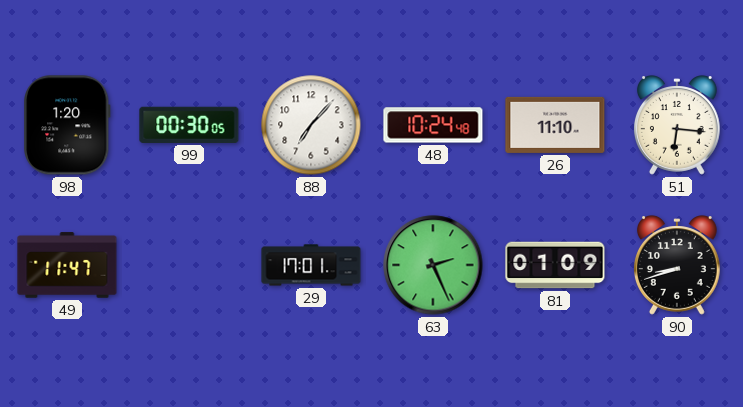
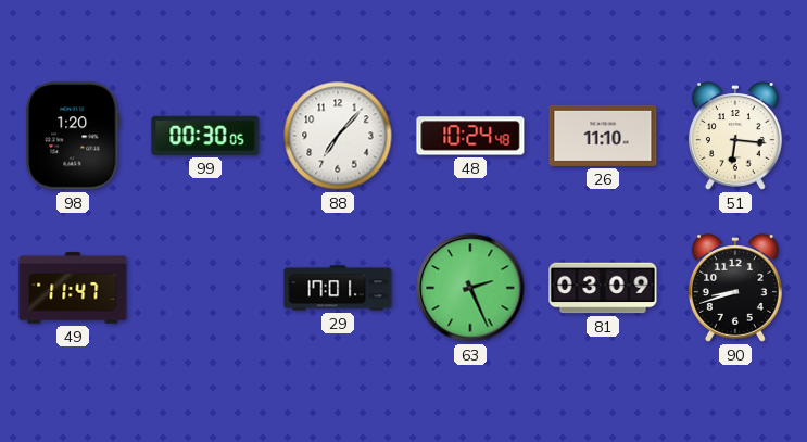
81: 01:09 -> 03:09
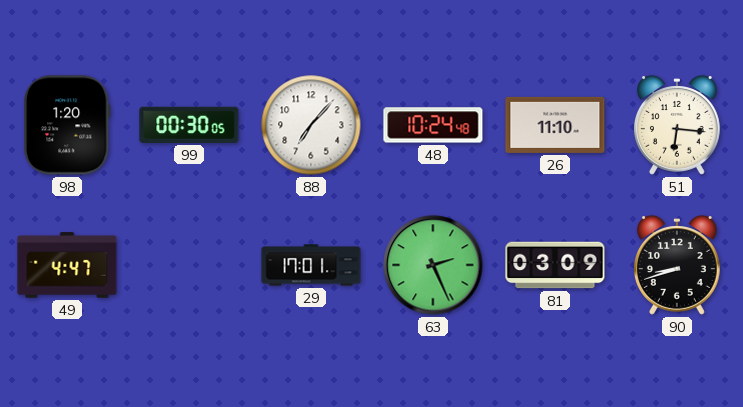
49: 11:47 -> 4:47
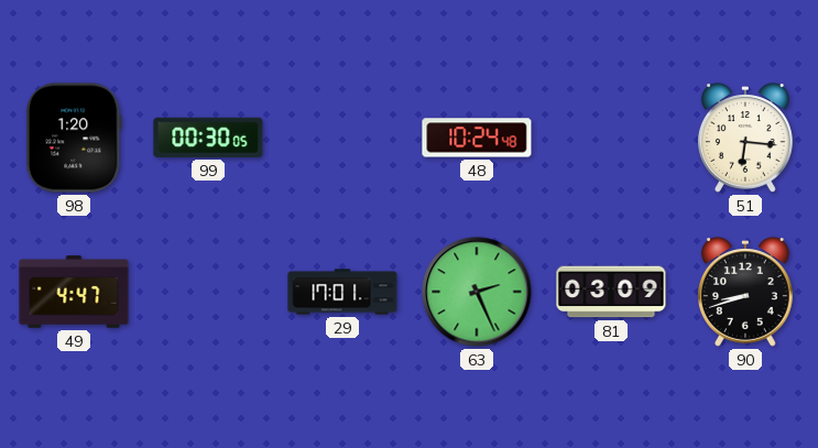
88: 7:07 -> none
26: 11:10 -> none
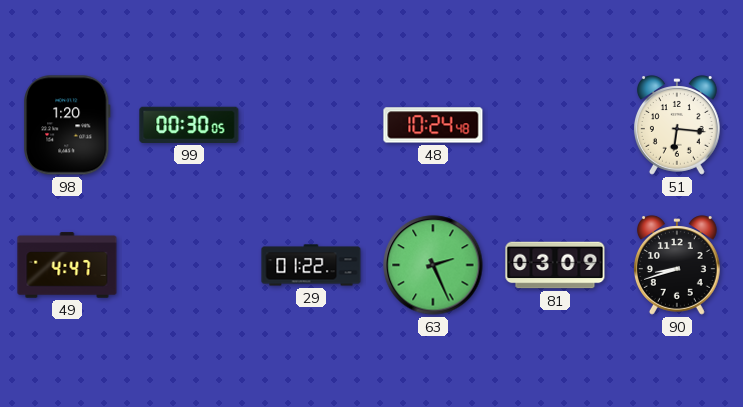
29: 17:01 -> 01:22
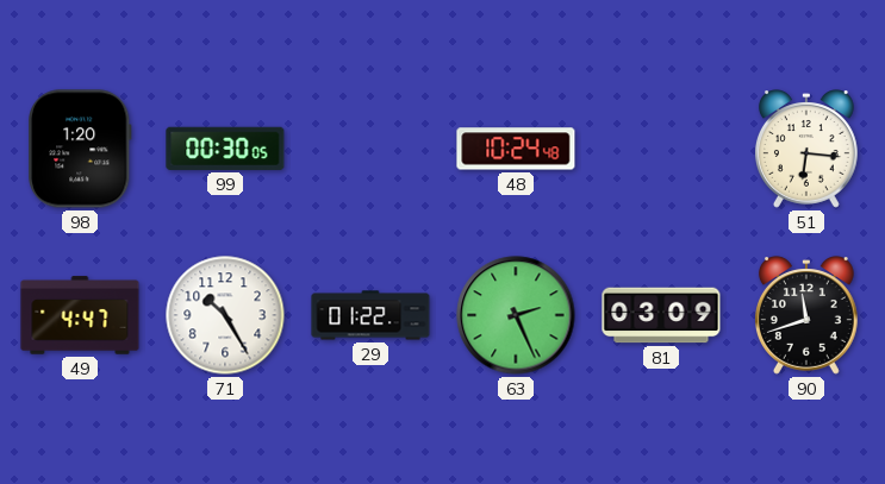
71: none -> 10:25
90: 8:42 -> 11:42
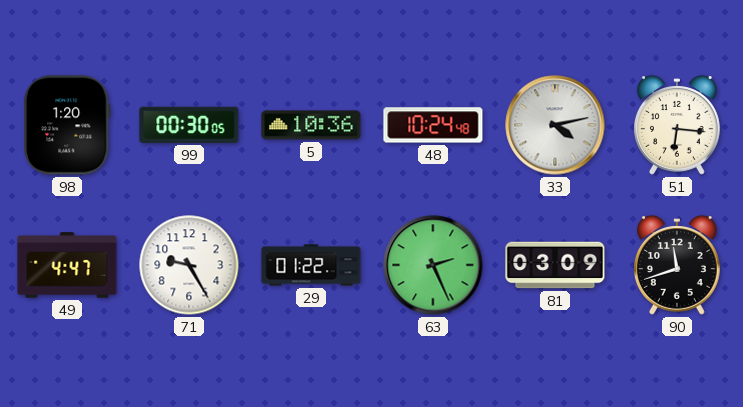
5: none -> 10:36
33: none -> 4:13
71: 10:25 -> 9:25
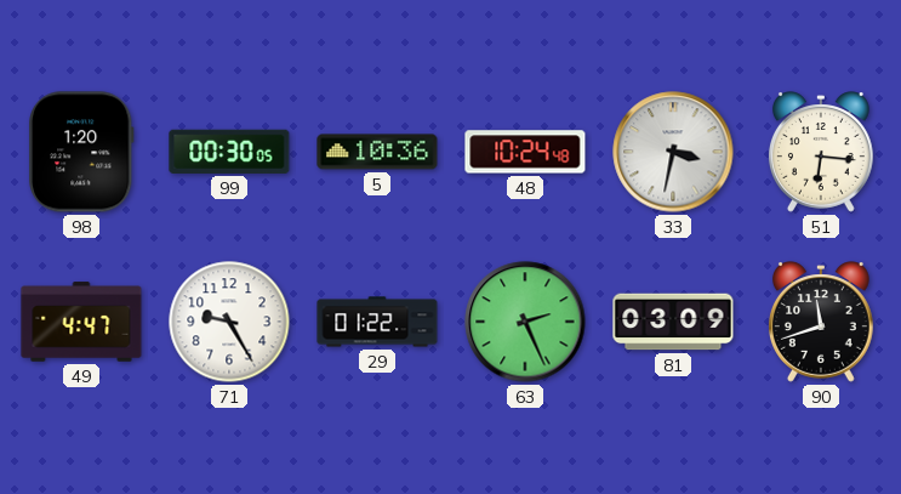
33: 4:13 -> 3:32
